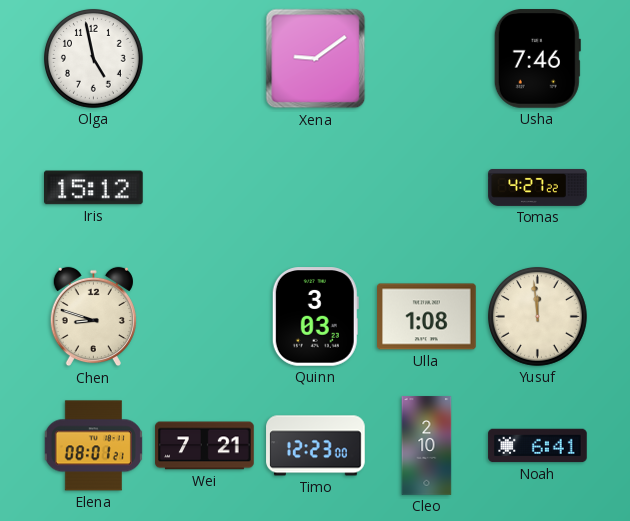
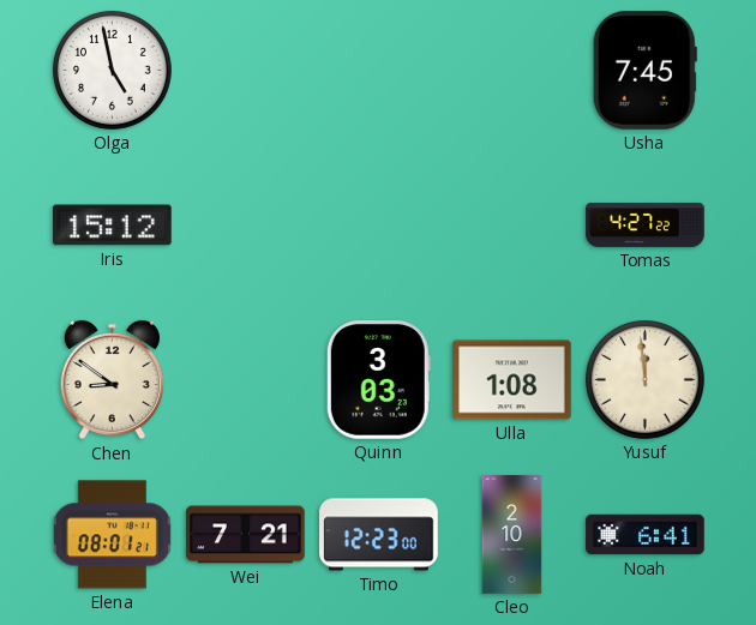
Xena: 9:09 -> none
Usha: 7:46 -> 7:45
Chen: 8:48 -> 8:51
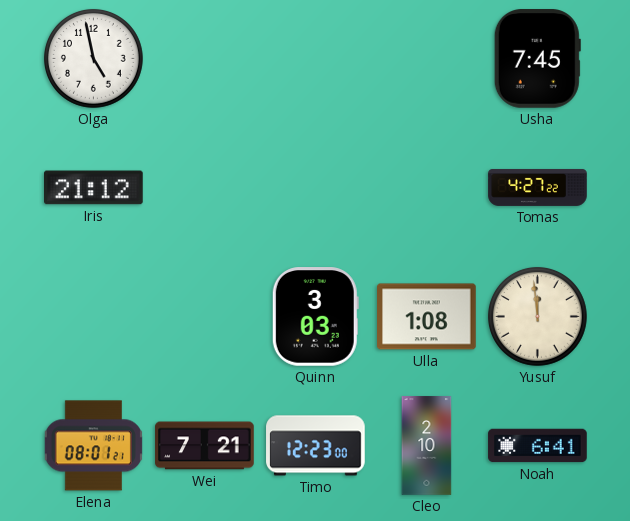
Iris: 15:12 -> 21:12
Chen: 8:51 -> none
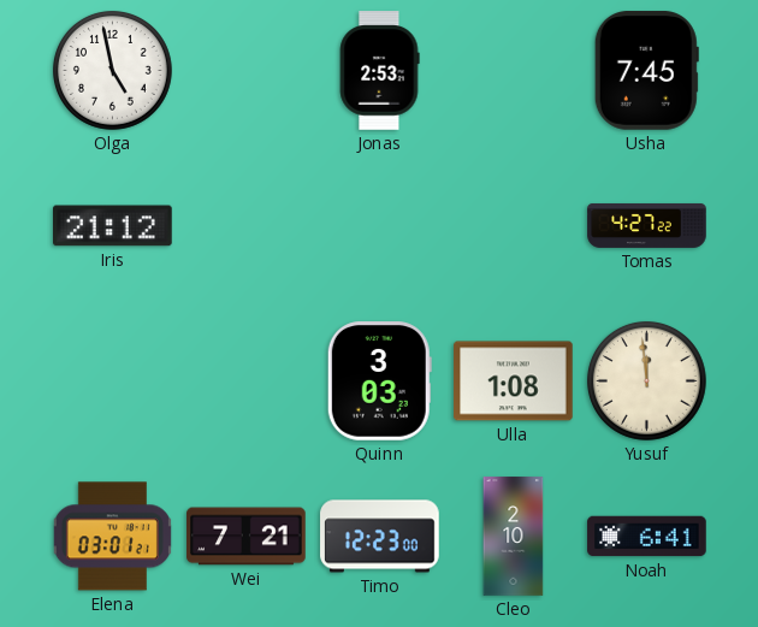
Jonas: none -> 2:53
Elena: 08:01 -> 03:01
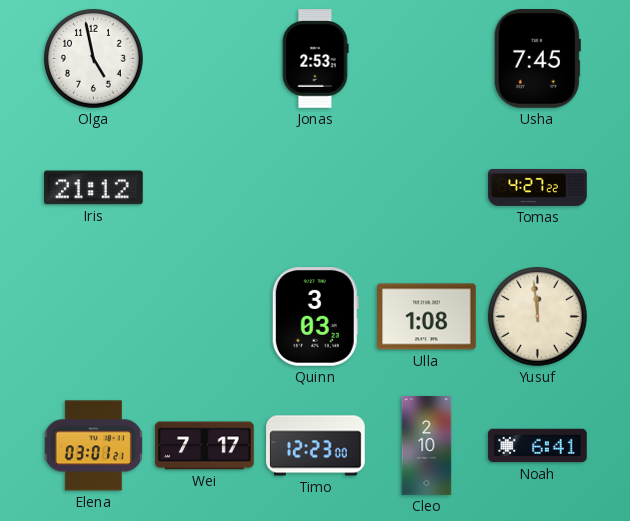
Wei: 7:21 -> 7:17
